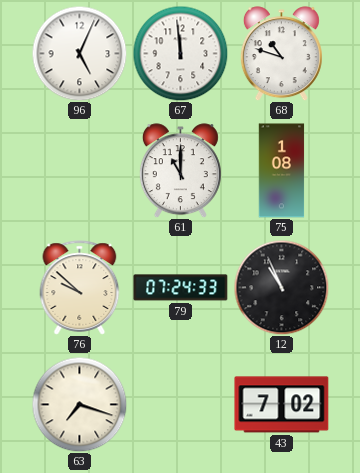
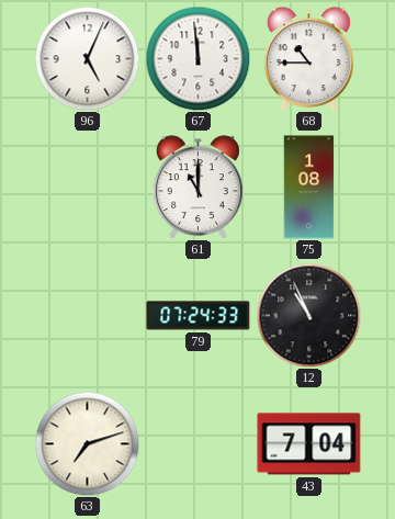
68: 10:48 -> 10:45
76: 9:52 -> none
63: 7:18 -> 7:12
43: 7:02 -> 7:04
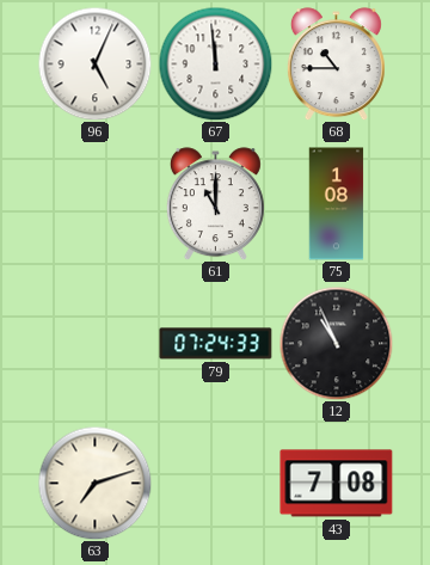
43: 7:04 -> 7:08
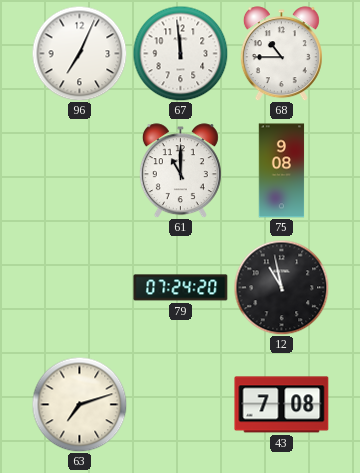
96: 5:04 -> 7:04
75: 1:08 -> 9:08
79: 07:24:33 -> 07:24:20
12: 10:56 -> 10:58
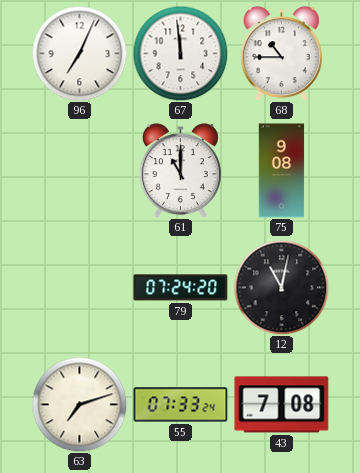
12: 10:58 -> 11:02
55: none -> 07:33
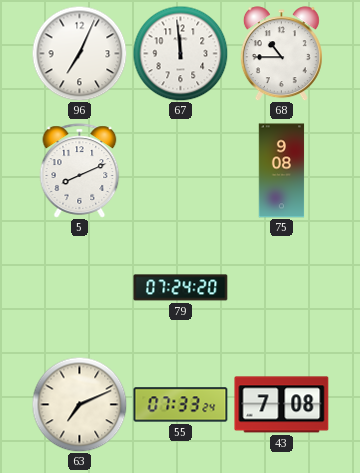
5: none -> 8:11
61: 11:00 -> none
12: 11:02 -> none
63: 7:12 -> 7:11
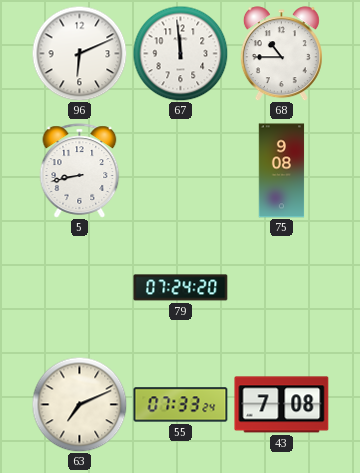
96: 7:04 -> 6:11
5: 8:11 -> 8:43
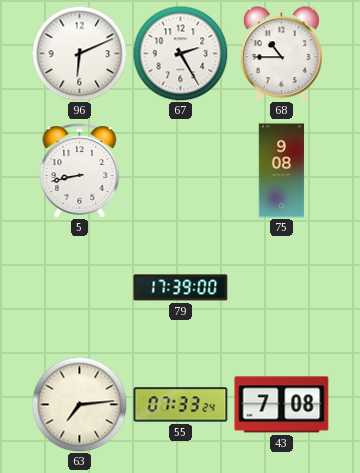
67: 11:59 -> 2:25
79: 07:24 -> 17:39
63: 7:11 -> 7:14
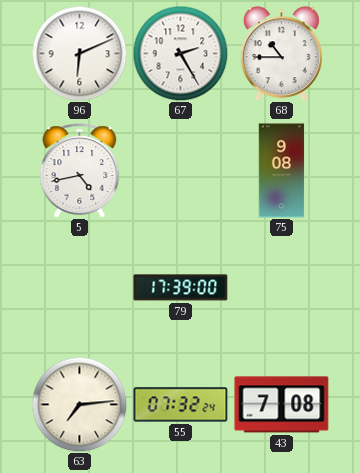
5: 8:43 -> 4:43
55: 07:33 -> 07:32
